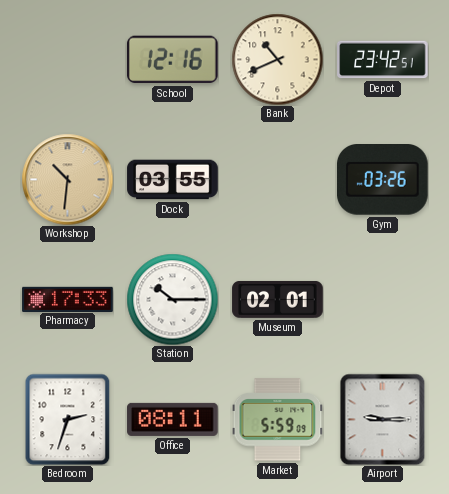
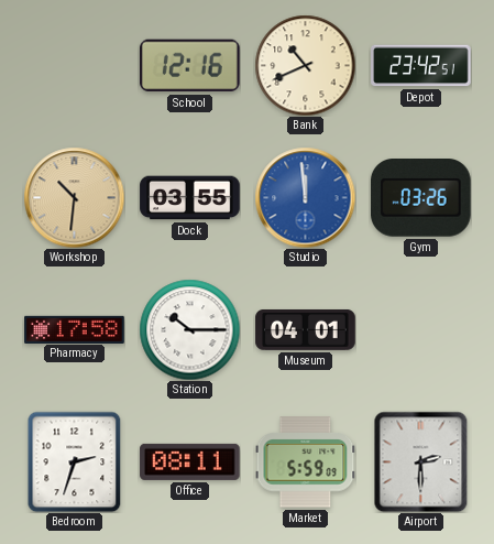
Studio: none -> 11:59
Pharmacy: 17:33 -> 17:58
Museum: 02:01 -> 04:01
Airport: 9:15 -> 2:30
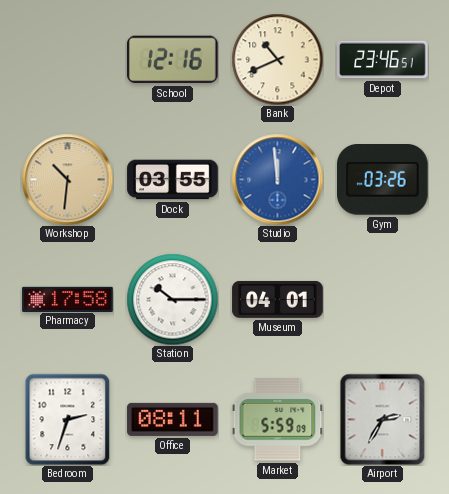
Depot: 23:42 -> 23:46
Airport: 2:30 -> 2:35
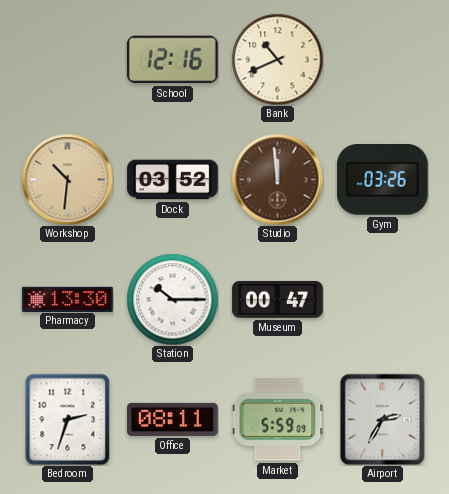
Depot: 23:46 -> none
Dock: 03:55 -> 03:52
Studio dial: blue -> brown
Pharmacy: 17:58 -> 13:30
Museum: 04:01 -> 00:47
